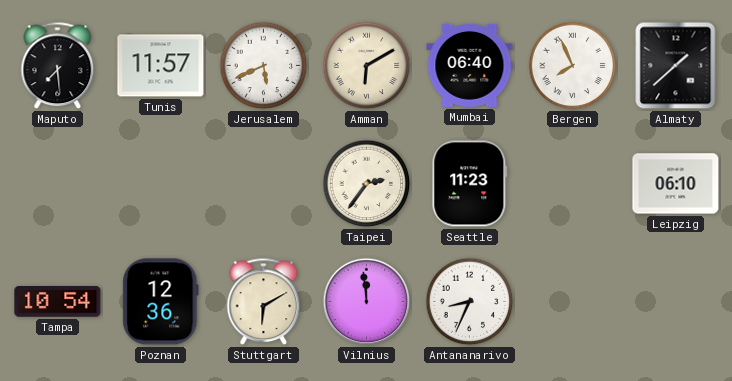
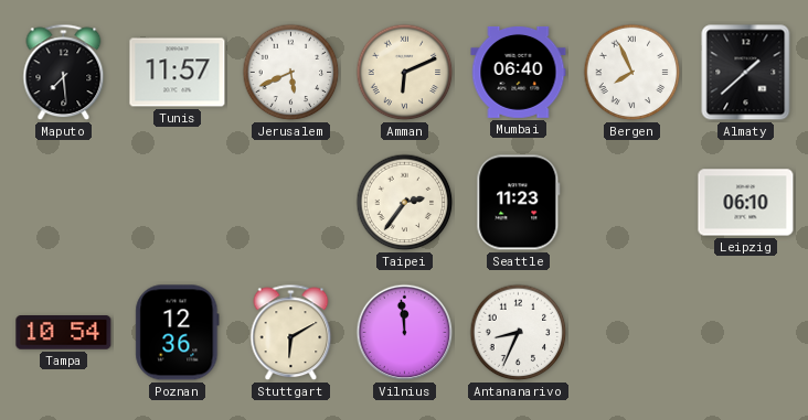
Amman: 6:10 -> 6:11
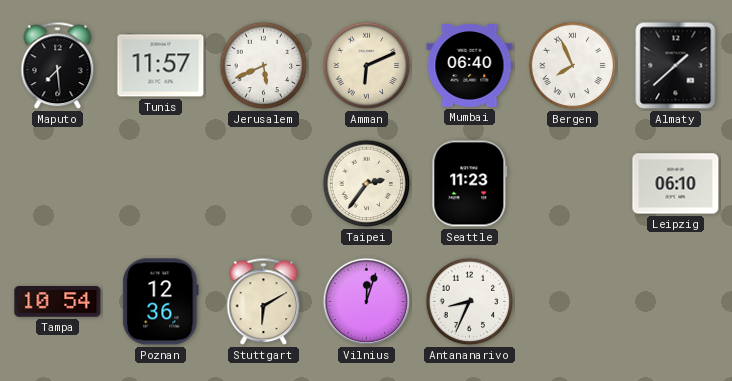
Vilnius: 11:59 -> 12:03
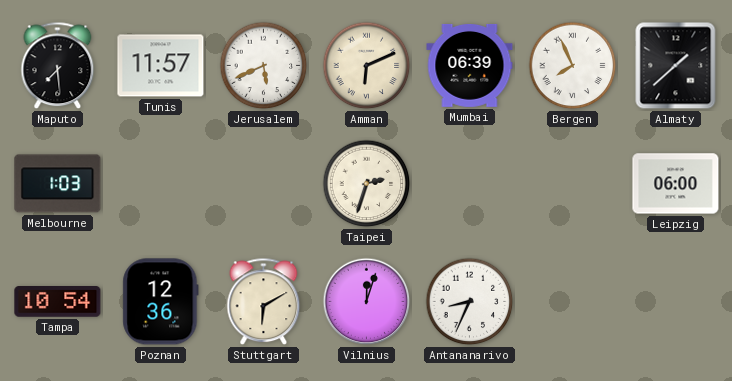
Mumbai: 06:40 -> 06:39
Melbourne: none -> 1:03
Taipei: 2:36 -> 2:33
Seattle: 11:23 -> none
Leipzig: 06:10 -> 06:00
